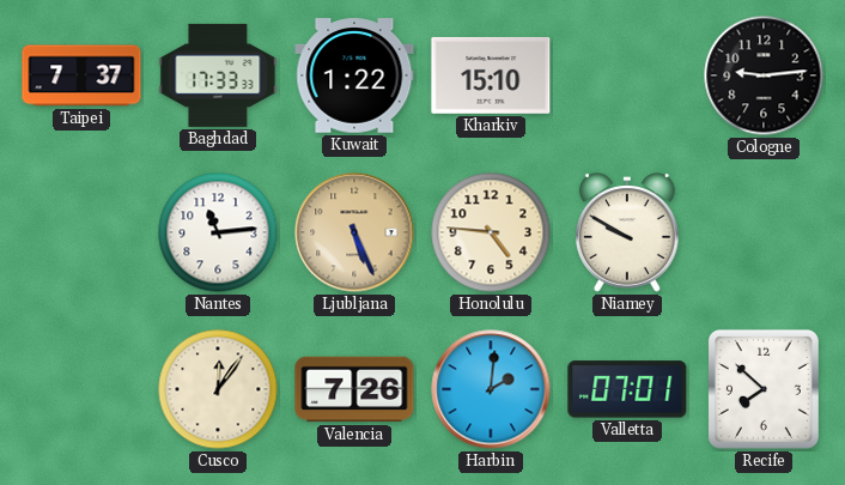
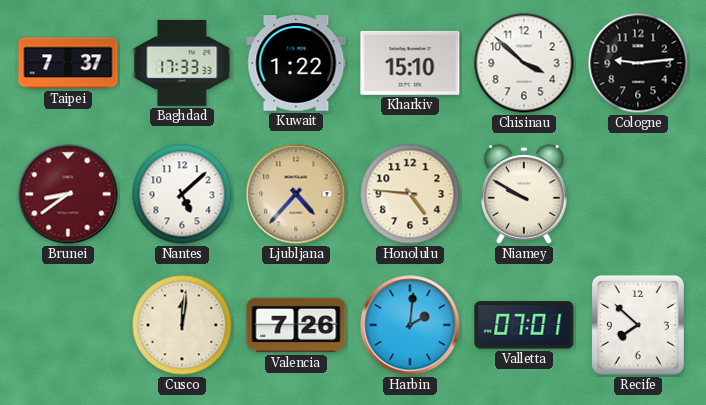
Chisinau: none -> 3:52
Brunei: none -> 8:39
Nantes: 11:14 -> 5:08
Ljubljana: 5:26 -> 4:37
Cusco: 12:06 -> 12:01
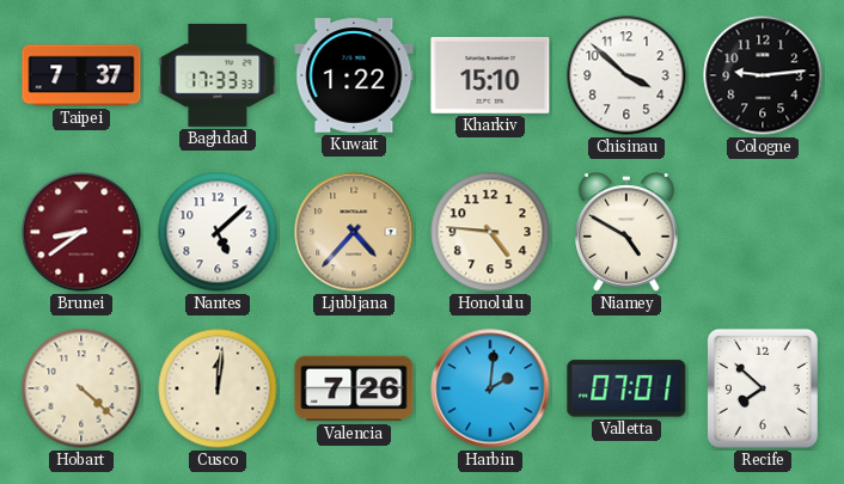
Niamey: 9:50 -> 4:50
Hobart: none -> 4:22
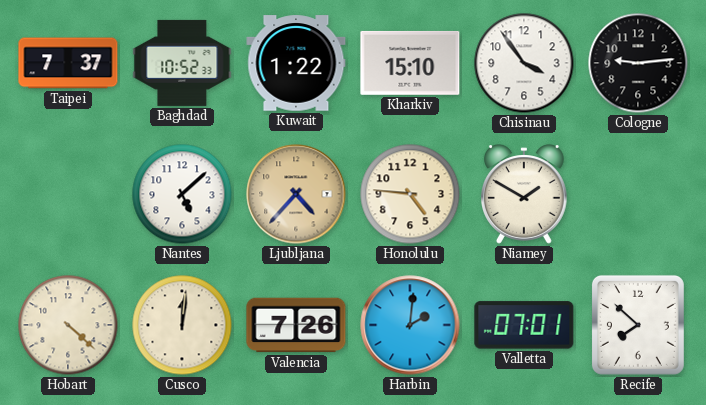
Baghdad: 17:33 -> 10:52
Chisinau: 3:52 -> 3:54
Brunei: 8:39 -> none
Niamey: 4:50 -> 1:50
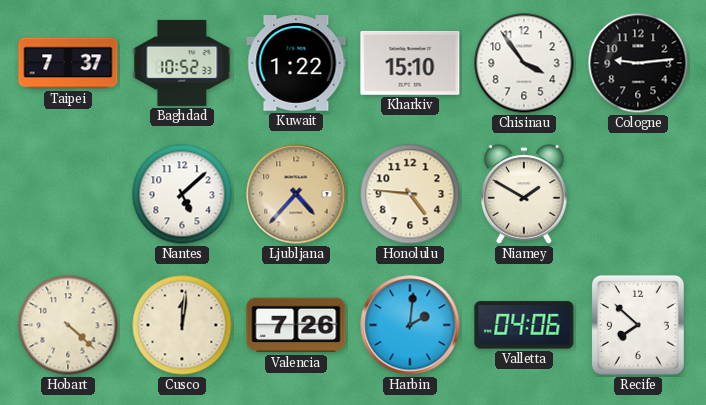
Valletta: 07:01 -> 04:06
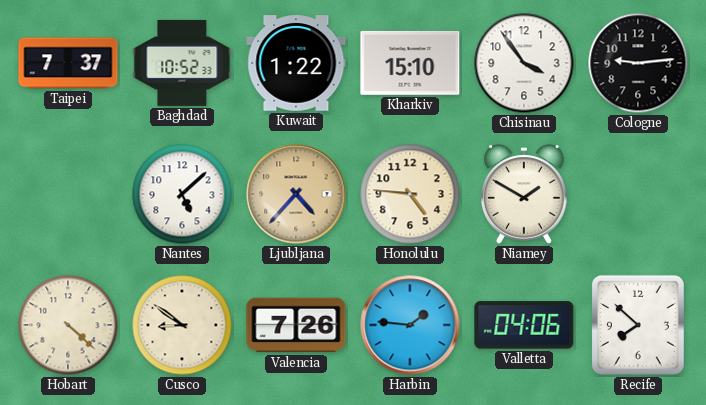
Cusco: 12:01 -> 8:51
Harbin: 2:01 -> 1:46
